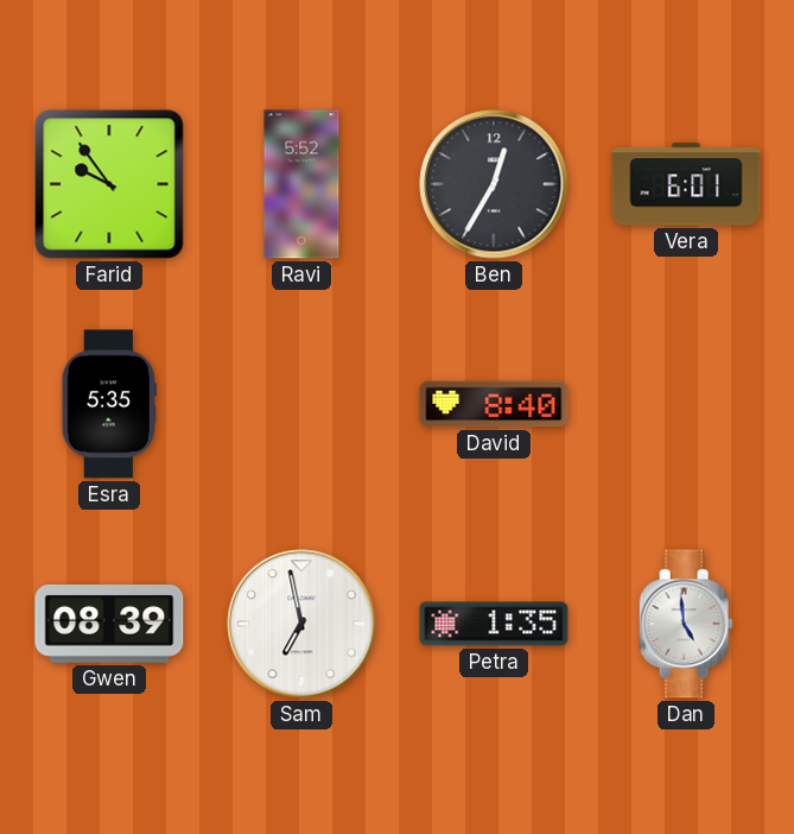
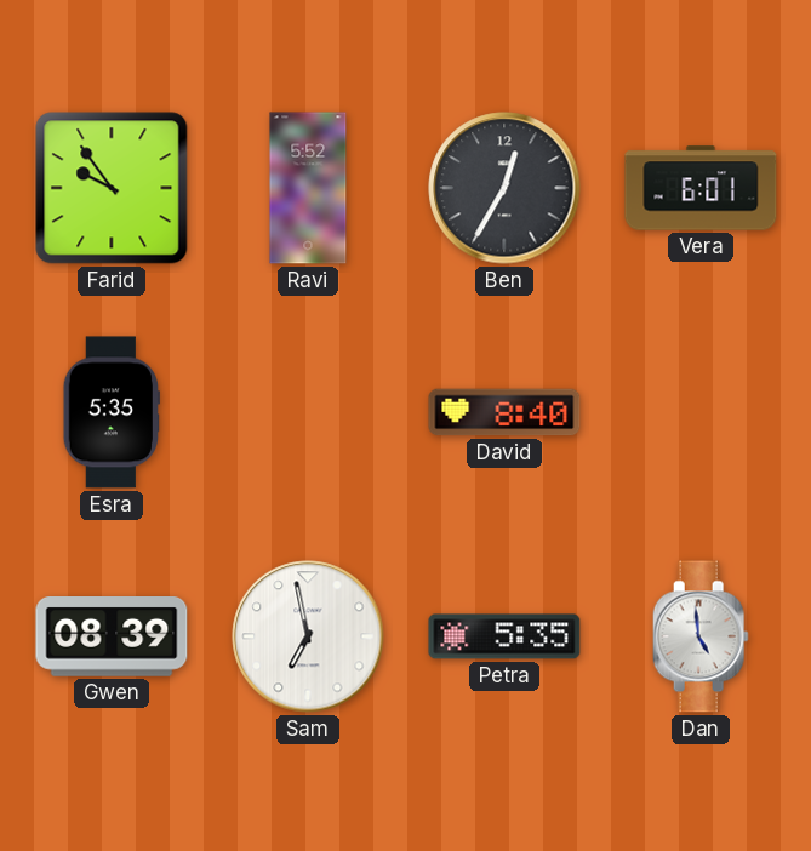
Petra: 1:35 -> 5:35
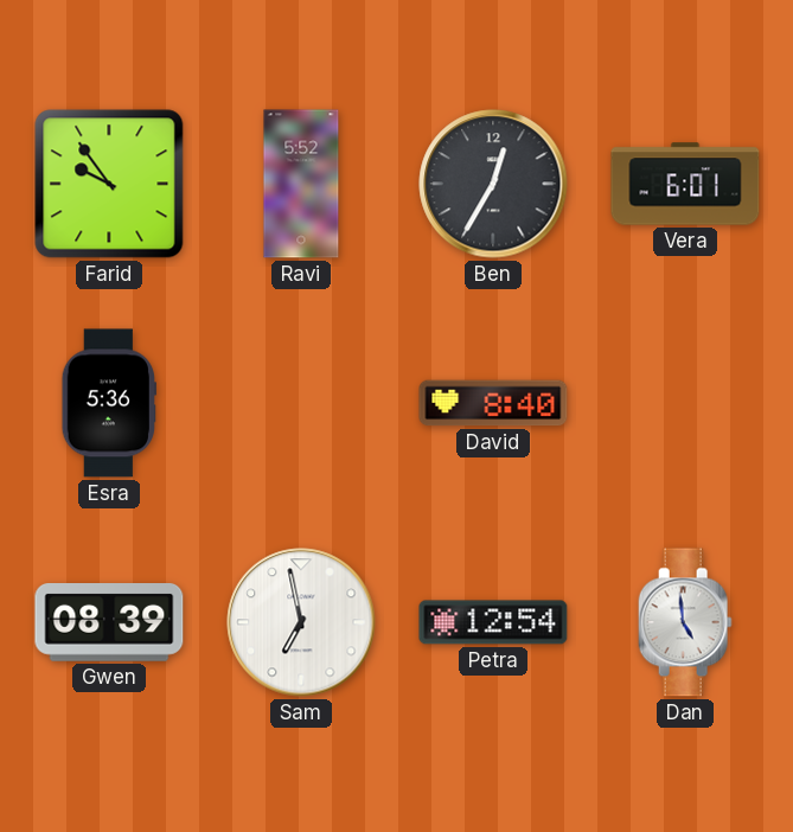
Esra: 5:35 -> 5:36
Petra: 5:35 -> 12:54
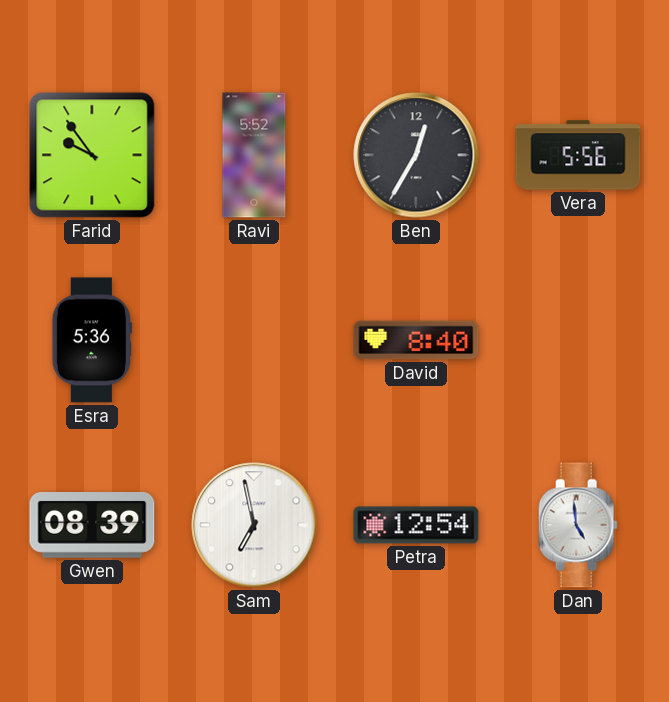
Vera: 6:01 -> 5:56
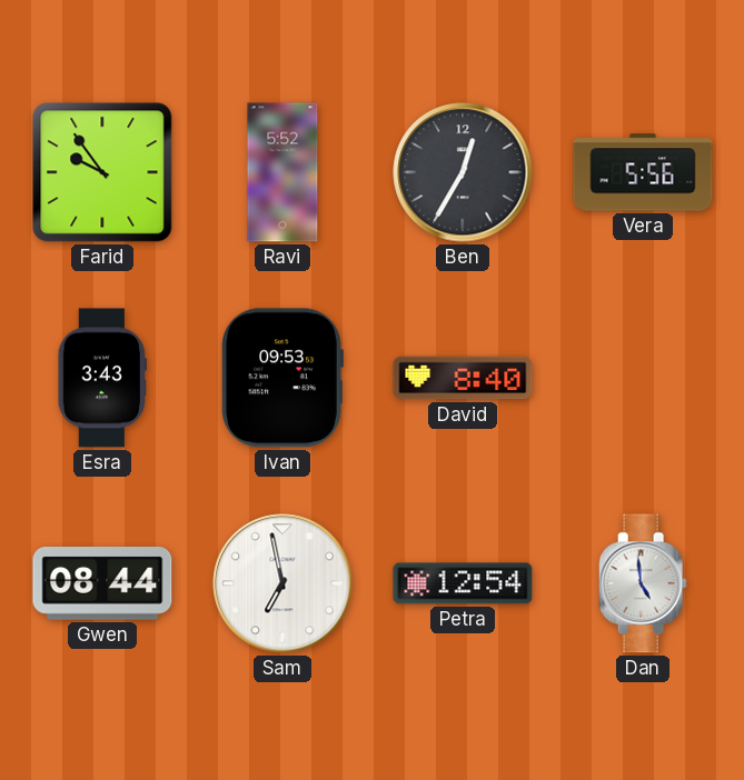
Esra: 5:36 -> 3:43
Ivan: none -> 09:53
Gwen: 08:39 -> 08:44
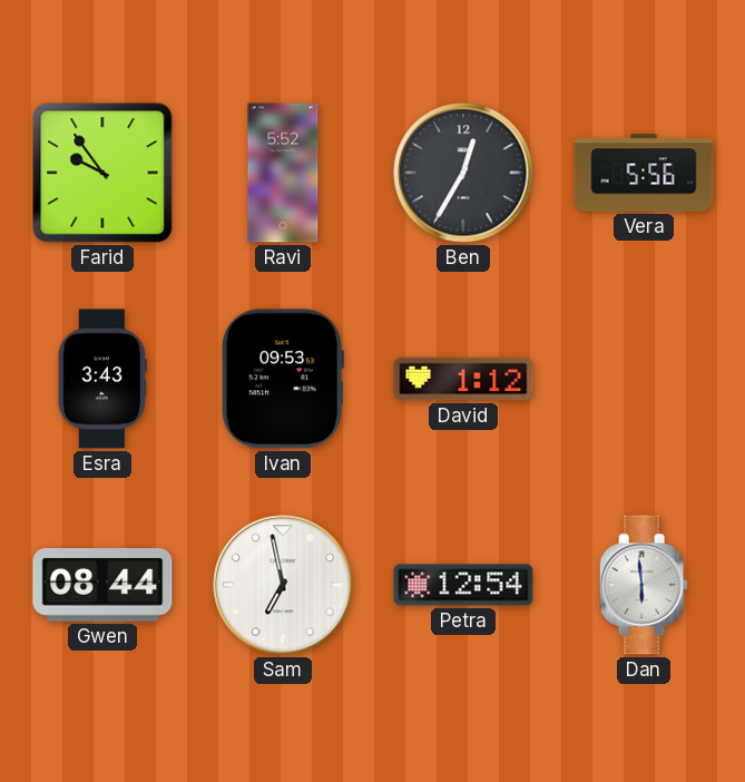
David: 8:40 -> 1:12
Dan: 4:59 -> 5:59
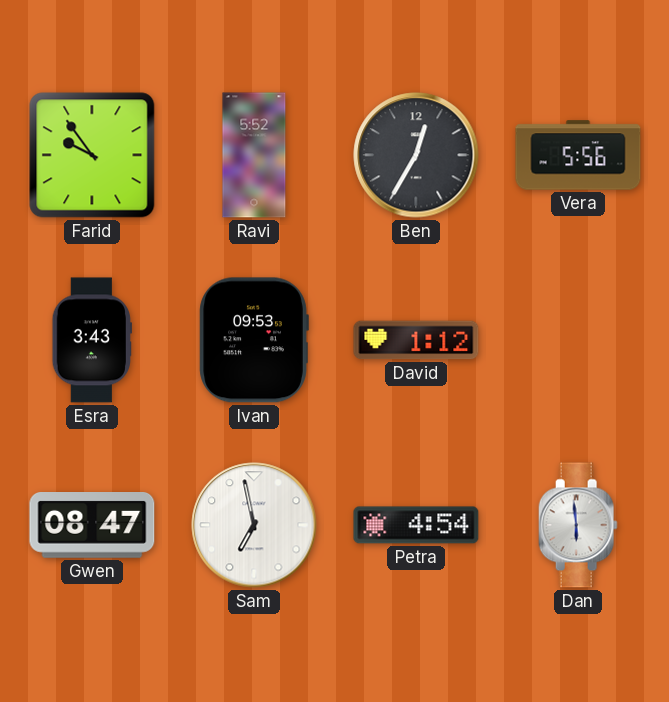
Gwen: 08:44 -> 08:47
Petra: 12:54 -> 4:54
